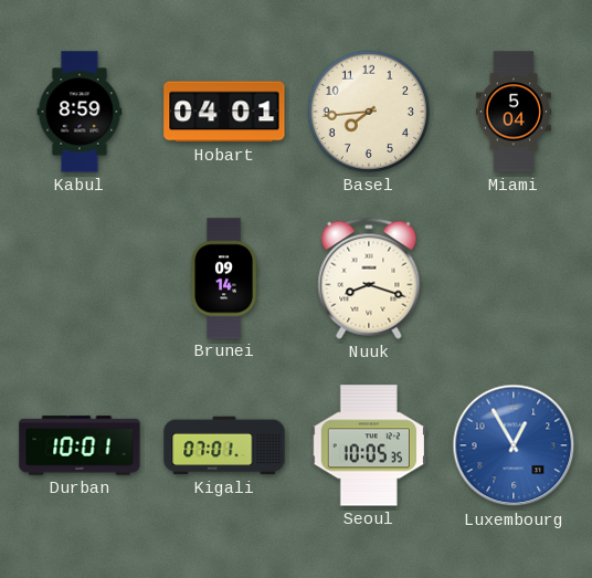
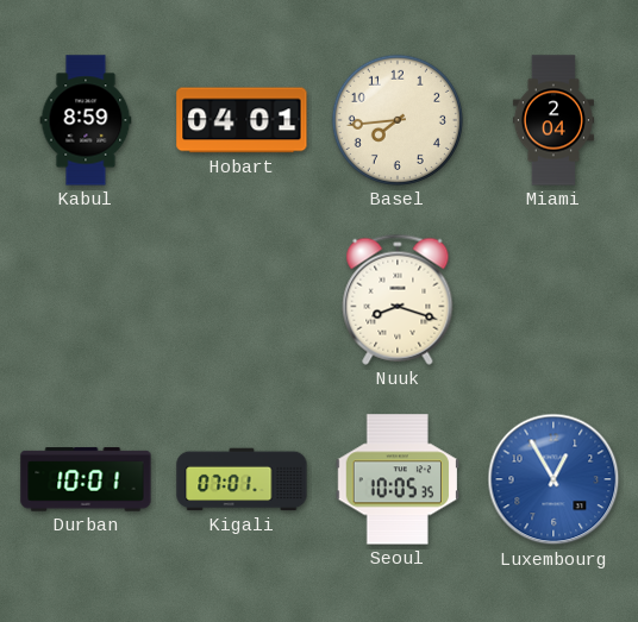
Miami: 5:04 -> 2:04
Brunei: 09:14 -> none
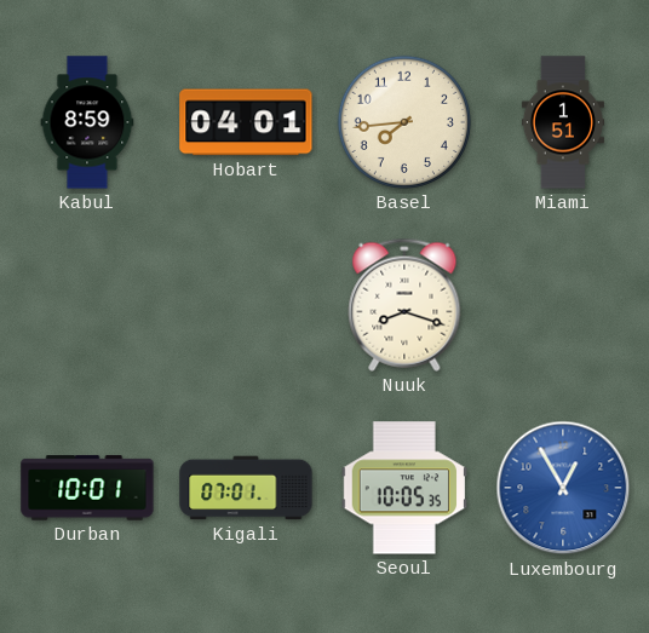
Miami: 2:04 -> 1:51
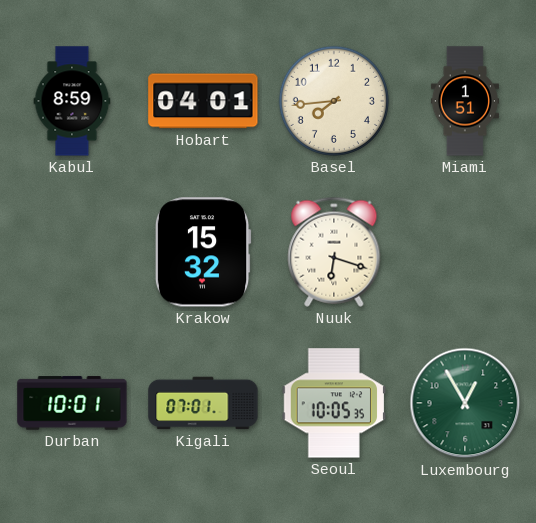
Krakow: none -> 15:32
Nuuk: 8:18 -> 6:18
Luxembourg dial: blue -> green
